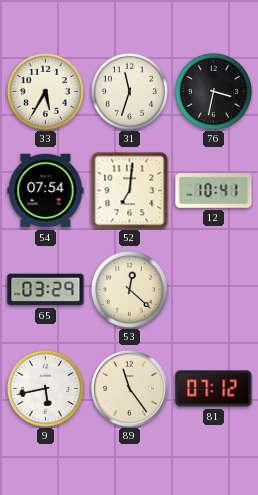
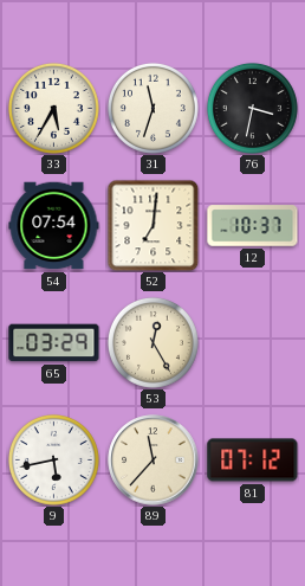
12: 10:41 -> 10:37
53: 12:22 -> 12:25
89: 11:24 -> 11:37
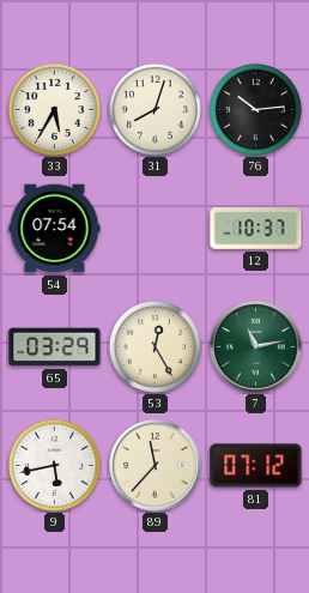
31: 11:33 -> 8:03
76: 3:32 -> 10:14
52: 7:01 -> none
7: none -> 11:13
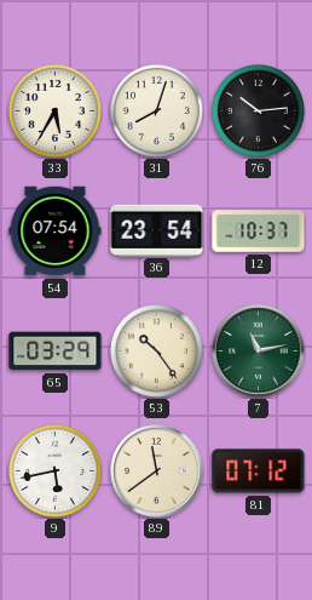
36: none -> 23:54
53: 12:25 -> 10:24
89: 11:37 -> 11:39
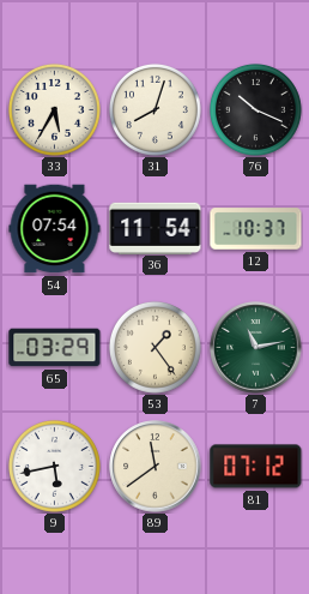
76: 10:14 -> 10:19
36: 23:54 -> 11:54
53: 10:24 -> 1:24
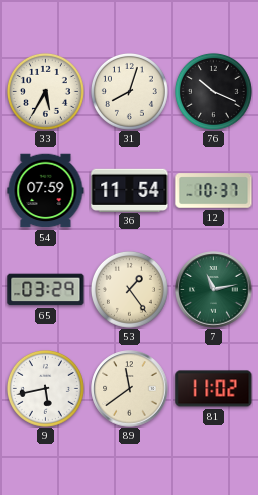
54: 07:54 -> 07:59
81: 07:12 -> 11:02
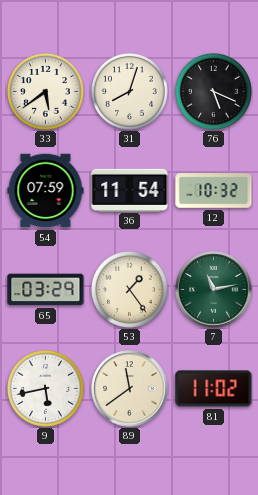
33: 5:35 -> 5:39
76: 10:19 -> 5:19
12: 10:37 -> 10:32
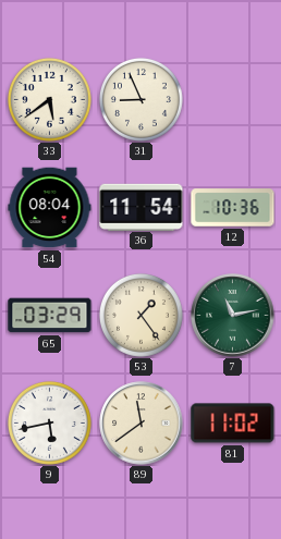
31: 8:03 -> 8:56
76: 5:19 -> none
54: 07:59 -> 08:04
12: 10:32 -> 10:36
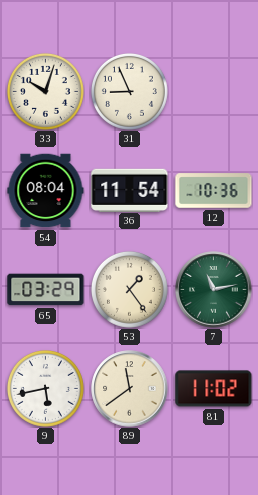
33: 5:39 -> 10:03
